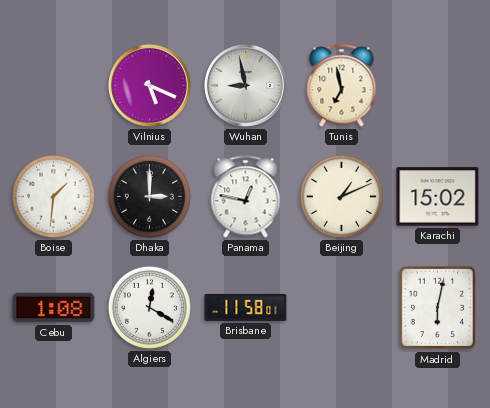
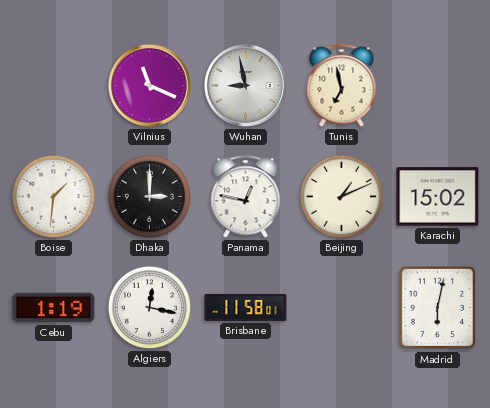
Vilnius: 5:19 -> 11:19
Cebu: 1:08 -> 1:19
Algiers: 12:20 -> 12:17
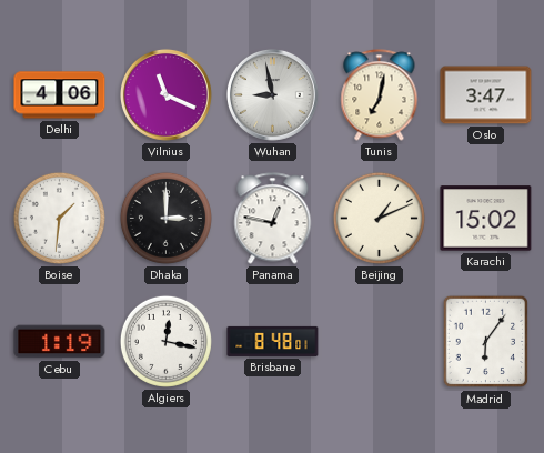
Delhi: none -> 4:06
Tunis: 6:58 -> 7:02
Oslo: none -> 3:47
Brisbane: 11:58 -> 8:48
Madrid: 6:02 -> 6:06
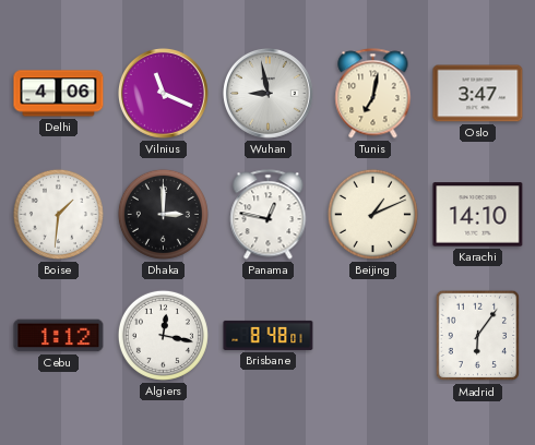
Karachi: 15:02 -> 14:10
Cebu: 1:19 -> 1:12
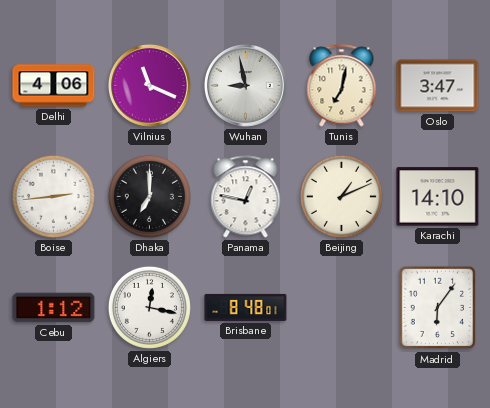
Boise: 1:31 -> 2:44
Dhaka: 3:00 -> 7:00
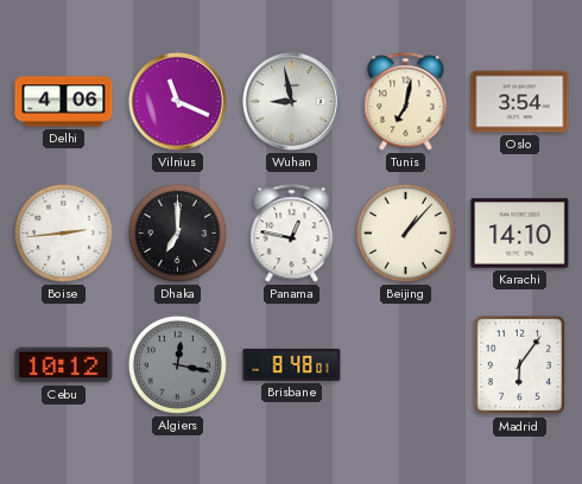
Oslo: 3:47 -> 3:54
Beijing: 1:11 -> 1:07
Cebu: 1:12 -> 10:12
Algiers dial: white -> grey
